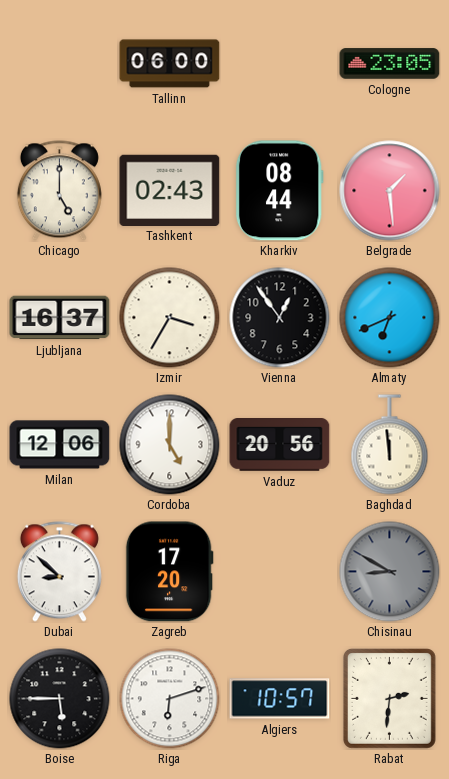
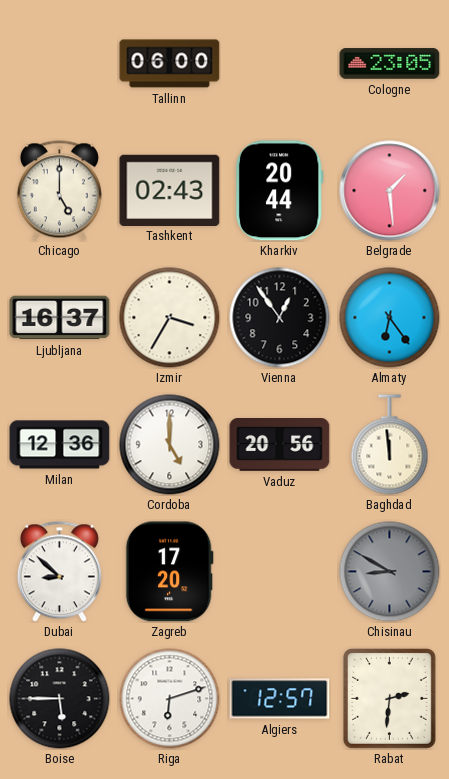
Kharkiv: 08:44 -> 20:44
Almaty: 6:41 -> 6:24
Milan: 12:06 -> 12:36
Algiers: 10:57 -> 12:57
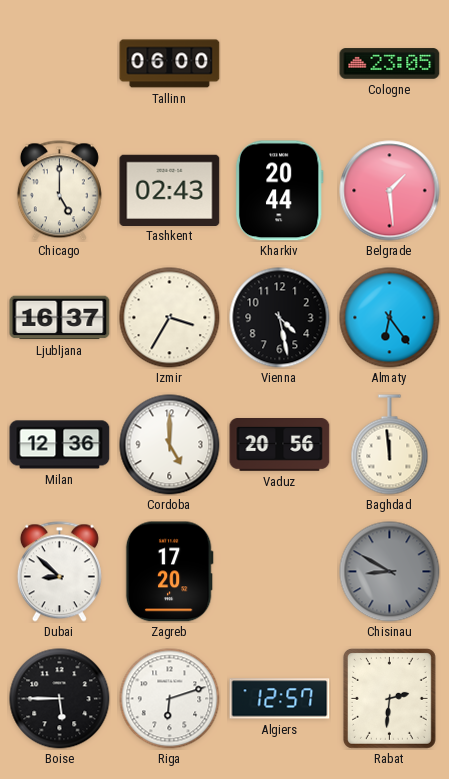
Vienna: 12:54 -> 4:28
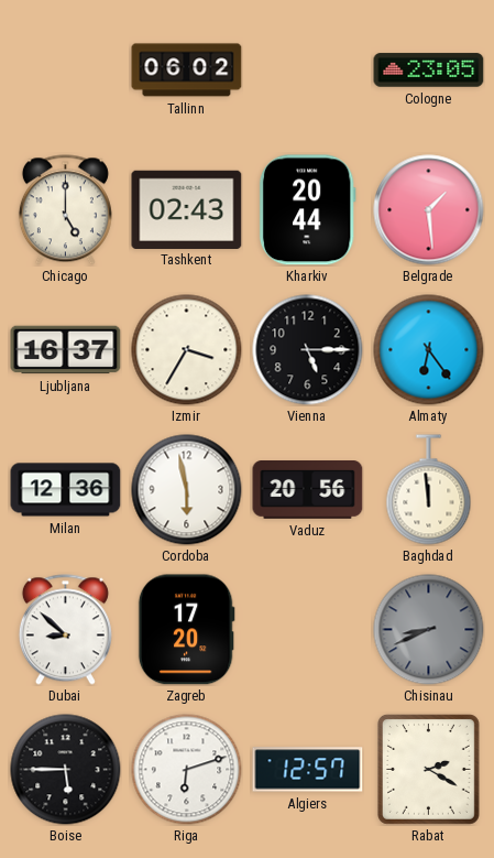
Tallinn: 06:00 -> 06:02
Vienna: 4:28 -> 5:15
Cordoba: 5:00 -> 5:58
Chisinau: 8:50 -> 8:41
Rabat: 2:31 -> 2:20
